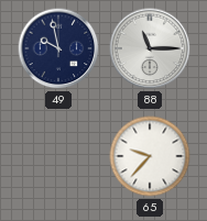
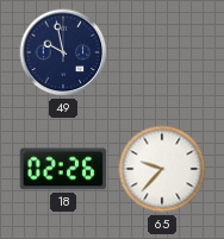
88: 11:15 -> none
18: none -> 02:26
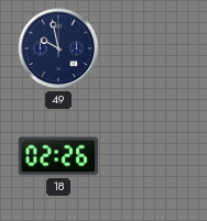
65: 9:37 -> none
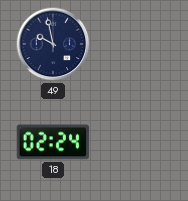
18: 02:26 -> 02:24
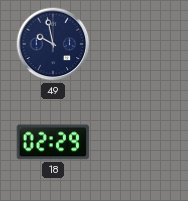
18: 02:24 -> 02:29
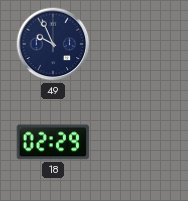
49: 9:58 -> 9:56
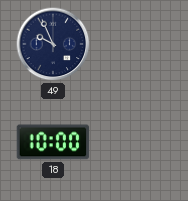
18: 02:29 -> 10:00
